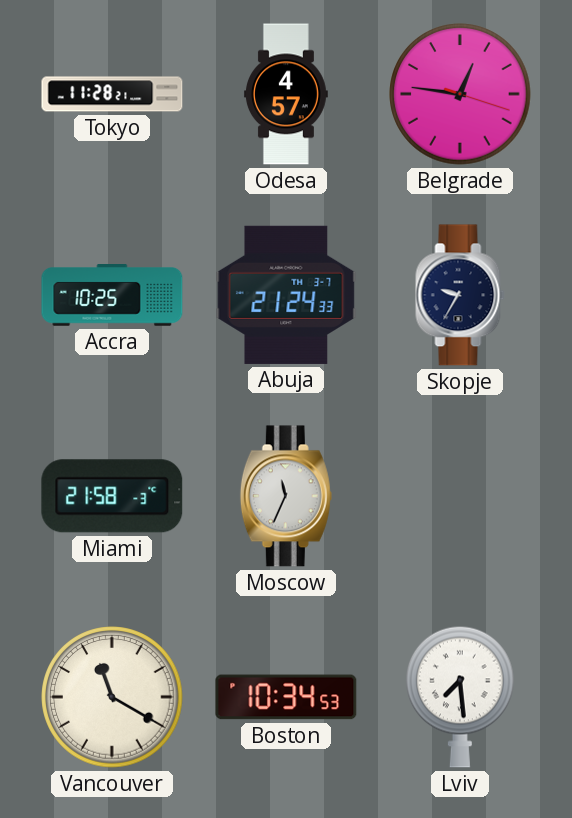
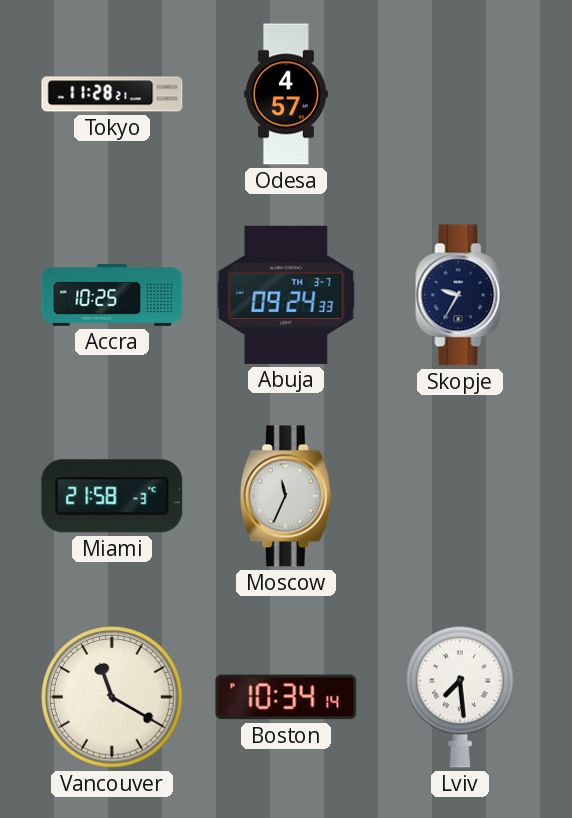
Belgrade: 12:46 -> none
Abuja: 21:24 -> 09:24
Boston: 10:34:53 -> 10:34:14
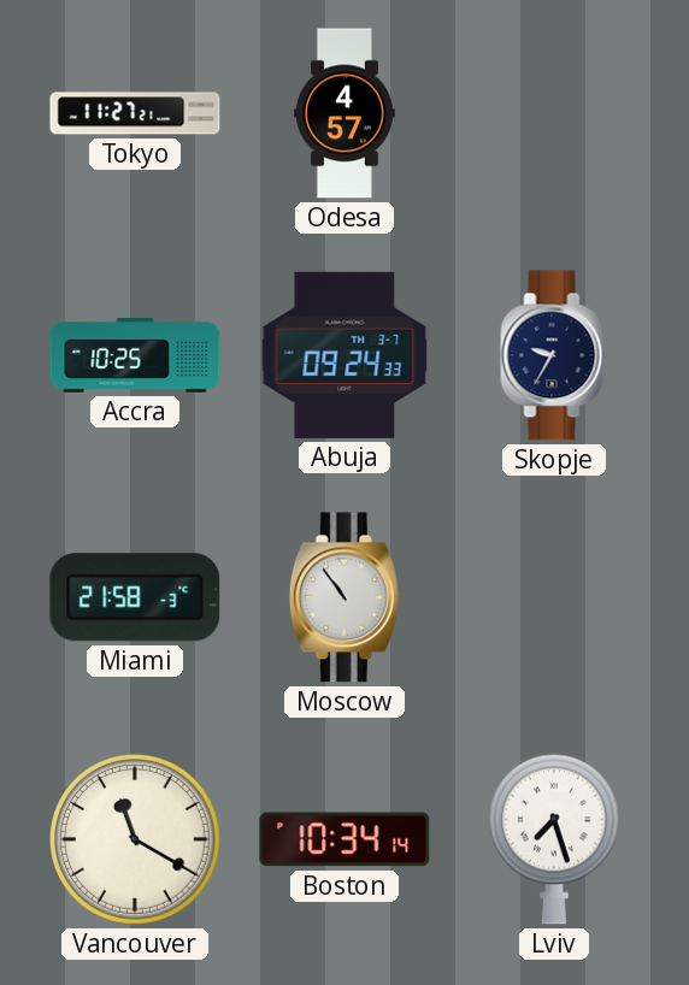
Tokyo: 11:28 -> 11:27
Moscow: 11:34 -> 10:54
Lviv: 7:29 -> 7:27
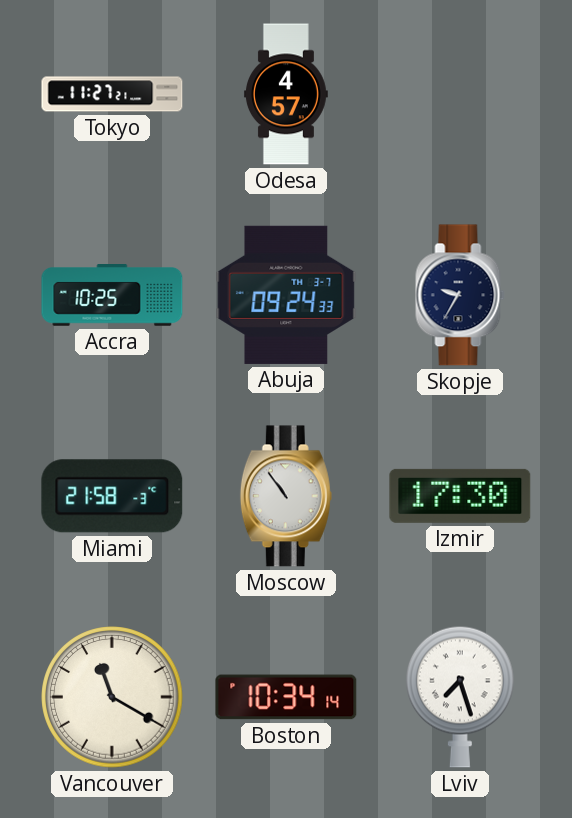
Izmir: none -> 17:30
